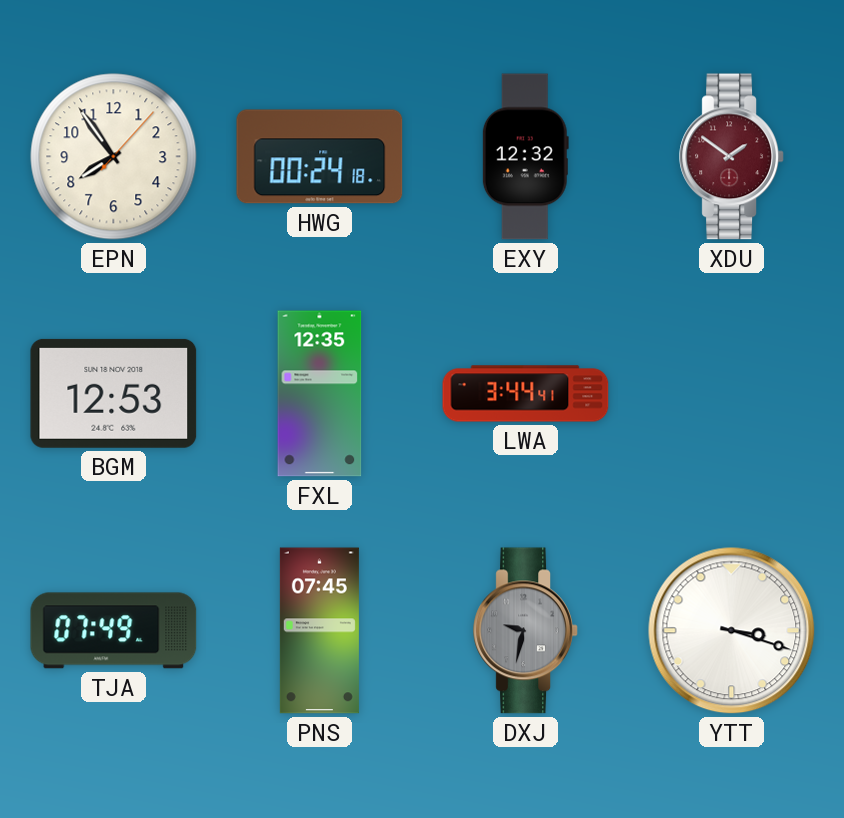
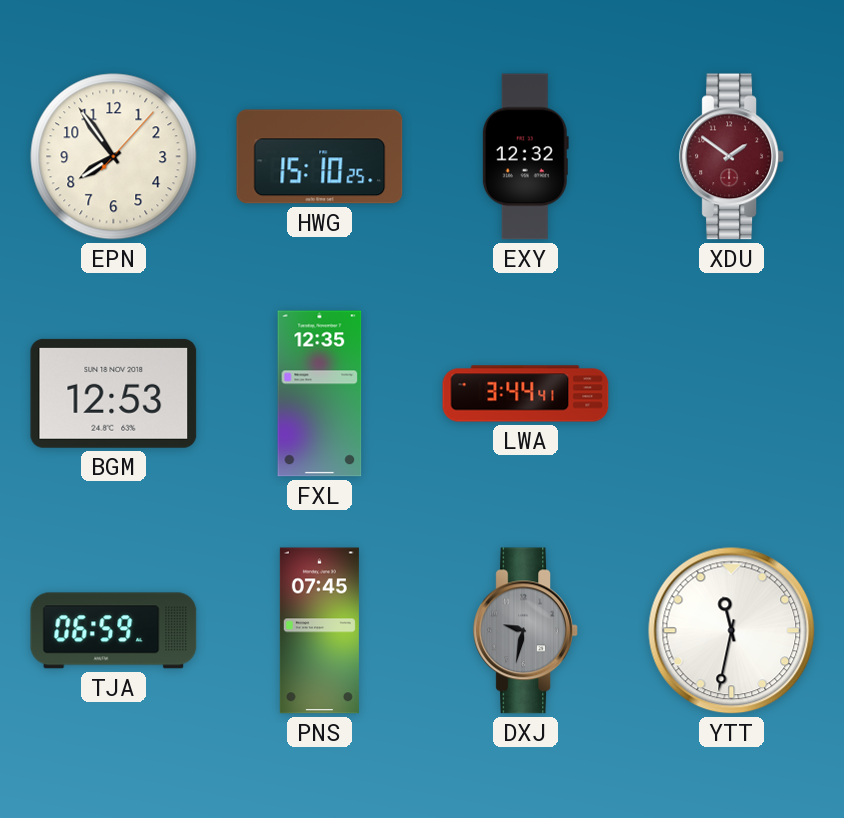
HWG: 00:24 -> 15:10
TJA: 07:49 -> 06:59
YTT: 3:18 -> 11:32
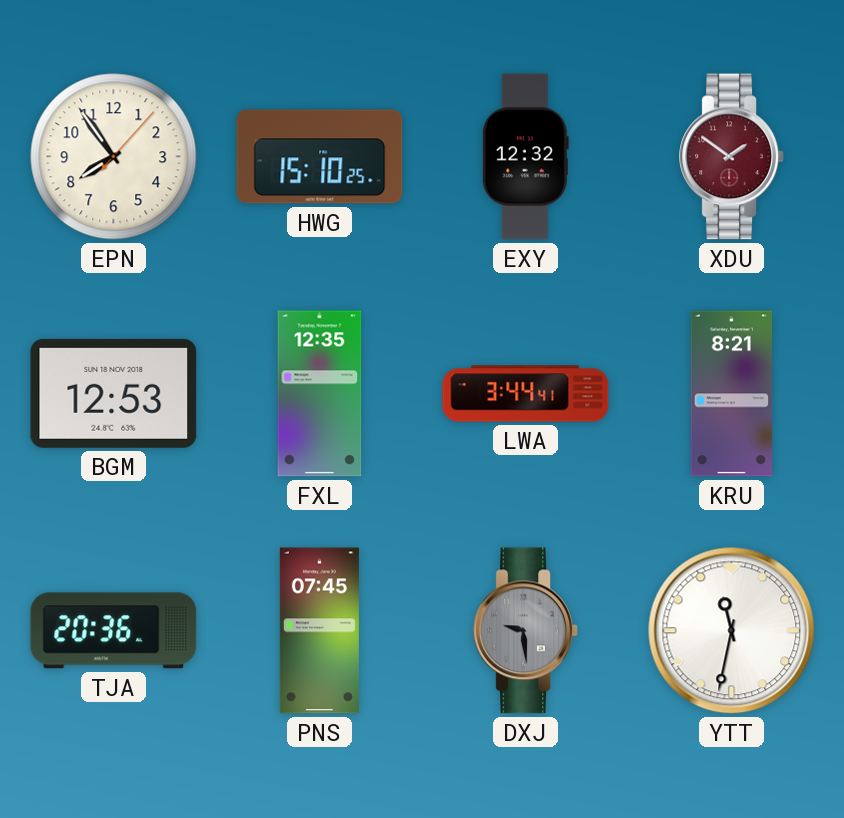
KRU: none -> 8:21
TJA: 06:59 -> 20:36
DXJ: 9:32 -> 9:29
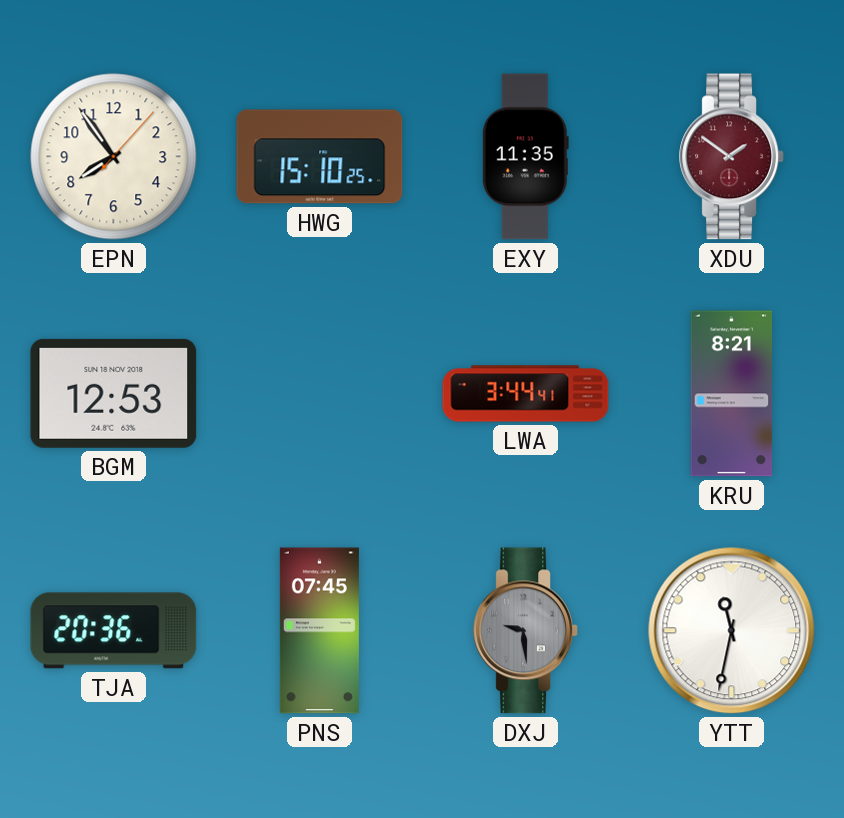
EXY: 12:32 -> 11:35
FXL: 12:35 -> none
